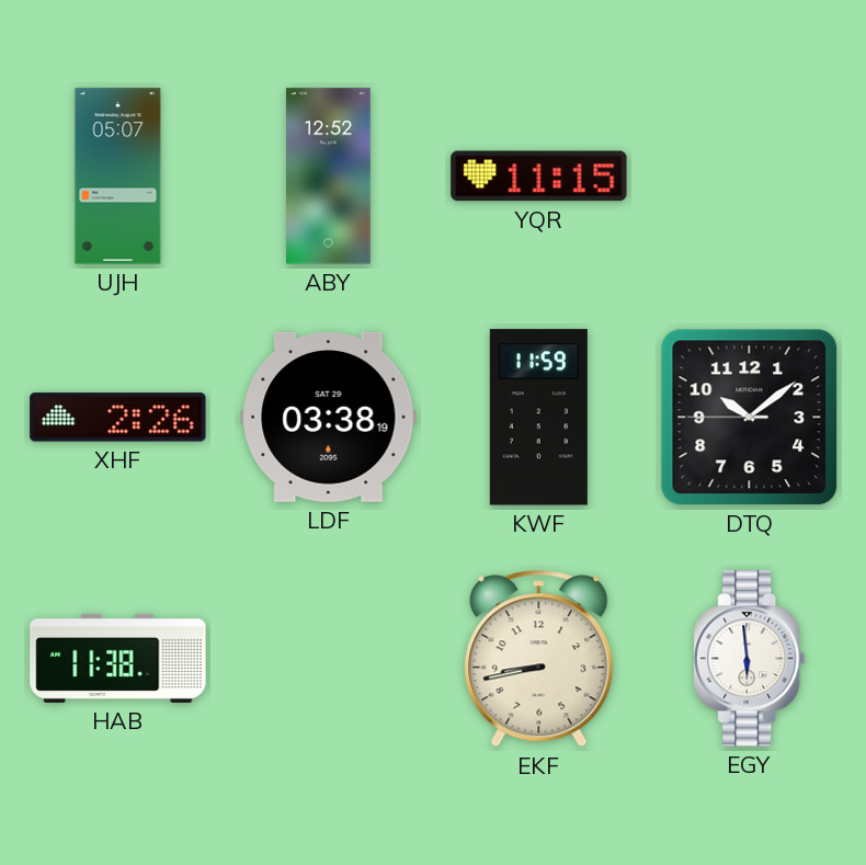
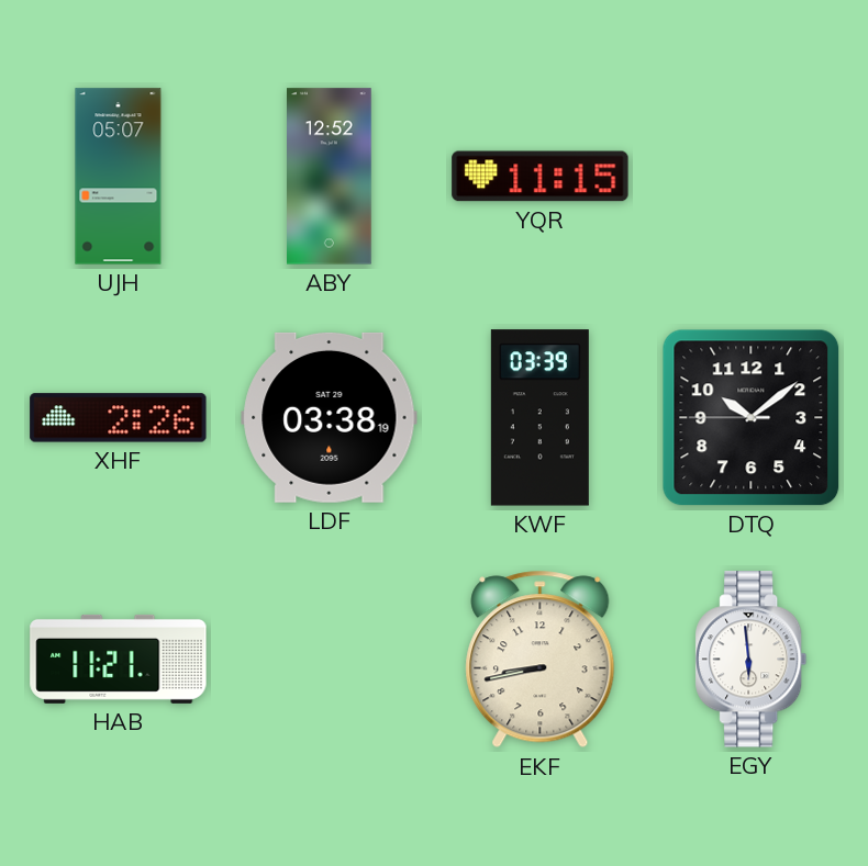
KWF: 11:59 -> 03:39
HAB: 11:38 -> 11:21
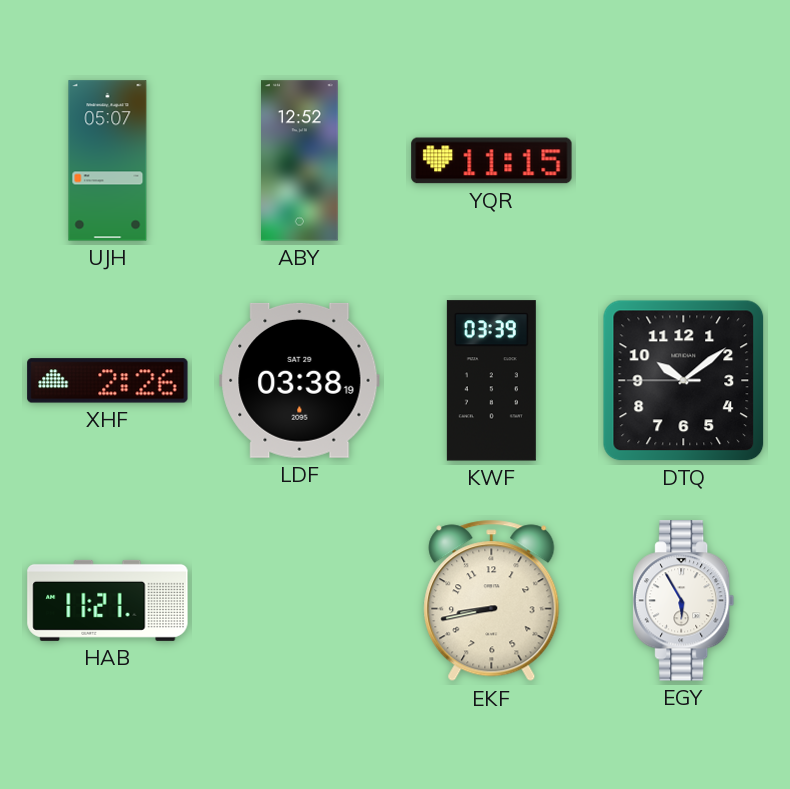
EGY: 5:59 -> 5:55
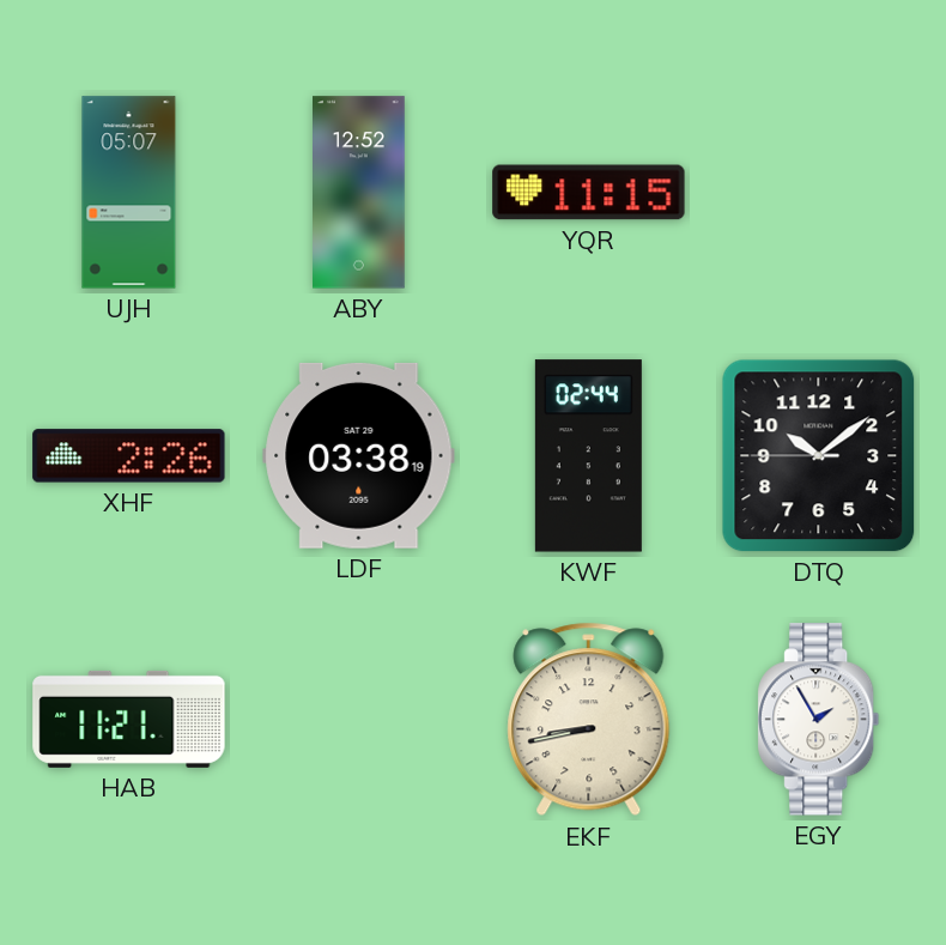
KWF: 03:39 -> 02:44
EGY: 5:55 -> 1:55
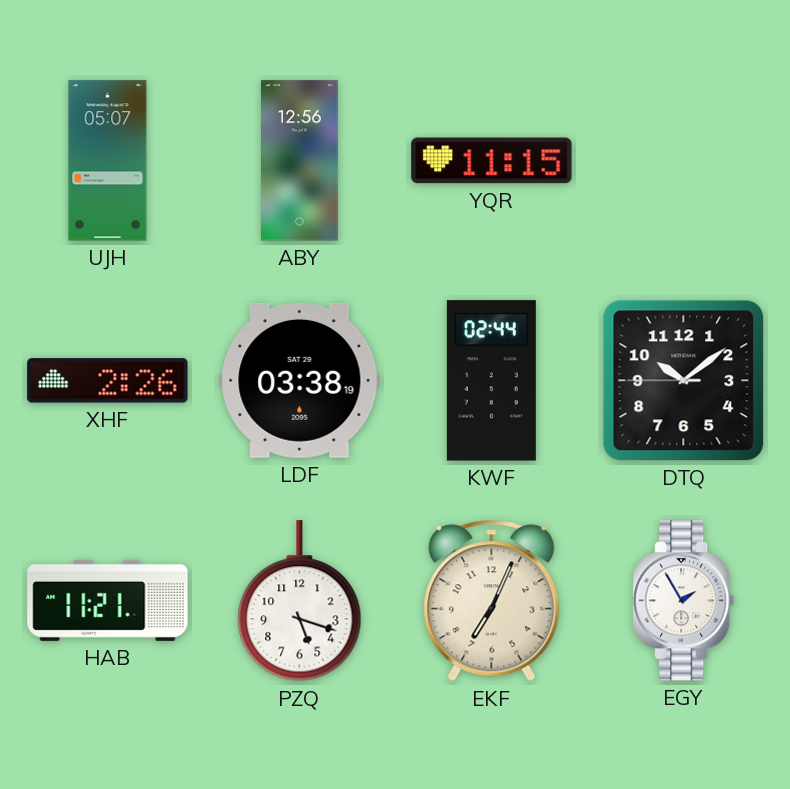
ABY: 12:52 -> 12:56
PZQ: none -> 5:18
EKF: 8:43 -> 7:04
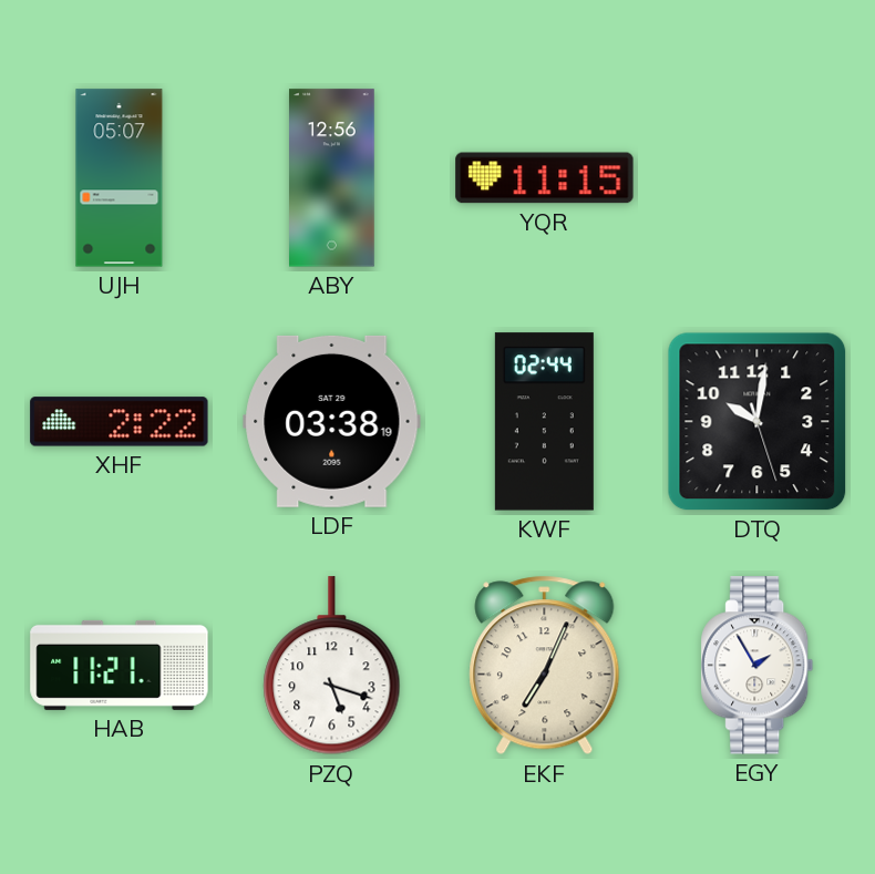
XHF: 2:26 -> 2:22
DTQ: 10:08 -> 10:01
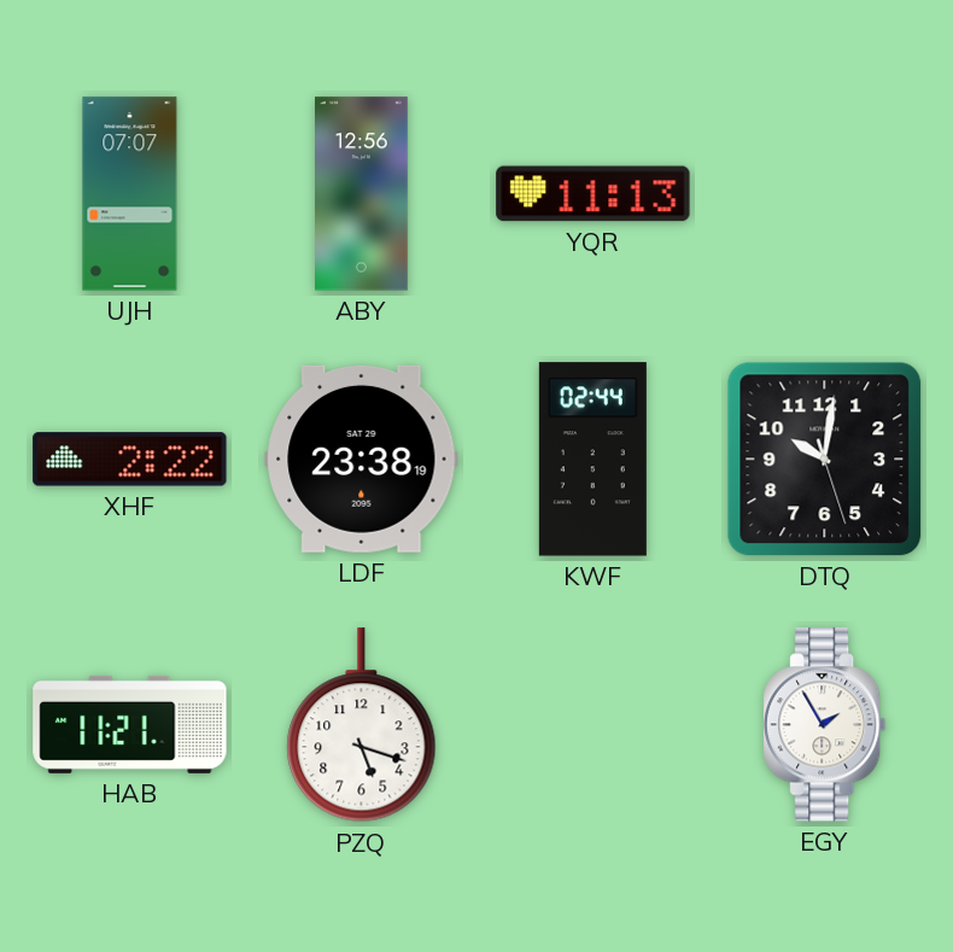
UJH: 05:07 -> 07:07
YQR: 11:15 -> 11:13
LDF: 03:38 -> 23:38
EKF: 7:04 -> none
